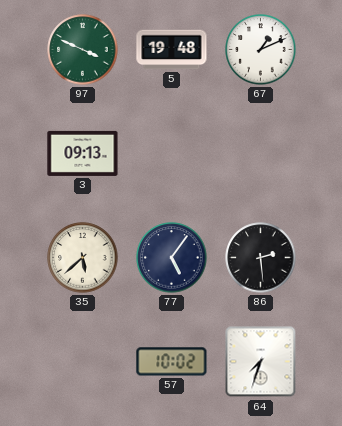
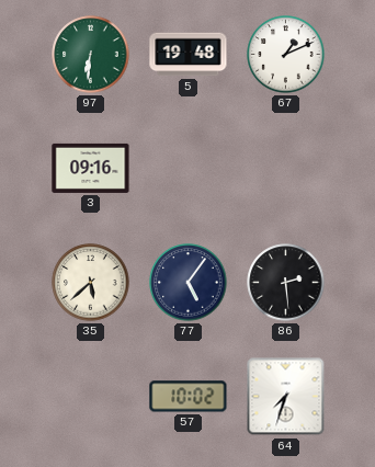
97: 3:49 -> 6:31
3: 09:13 -> 09:16
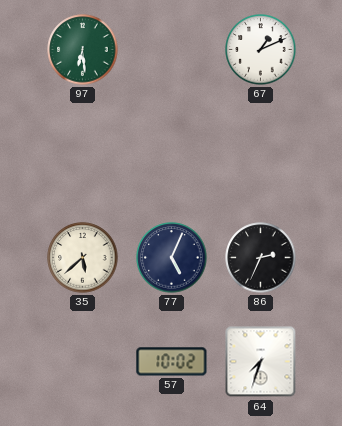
97: 6:31 -> 6:29
5: 19:48 -> none
3: 09:16 -> none
77: 5:06 -> 5:04
86: 2:29 -> 2:34
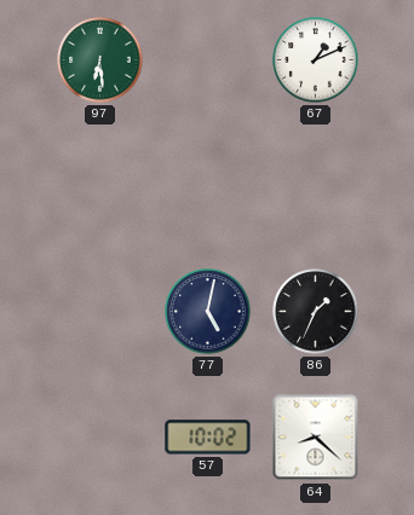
35: 5:38 -> none
77: 5:04 -> 5:02
86: 2:34 -> 1:34
64: 7:33 -> 8:22
